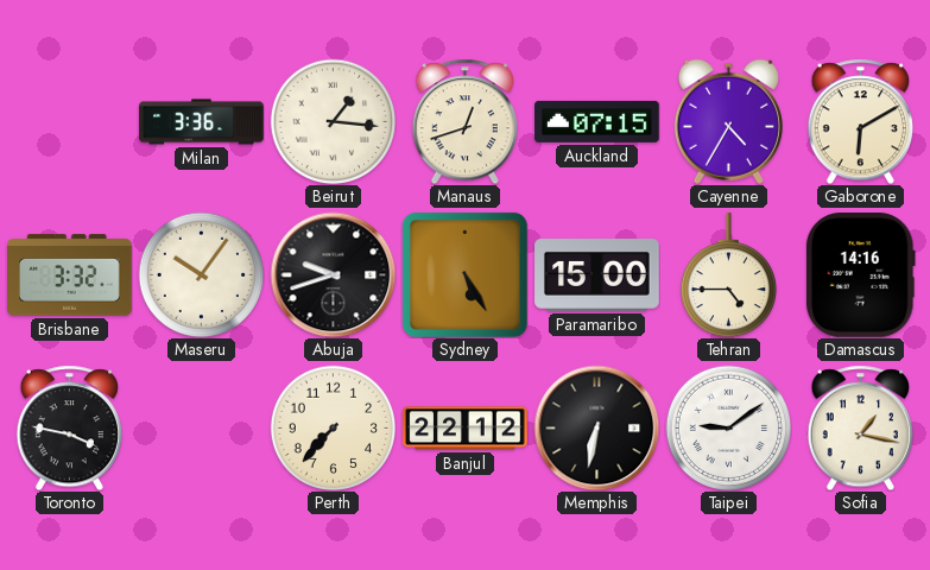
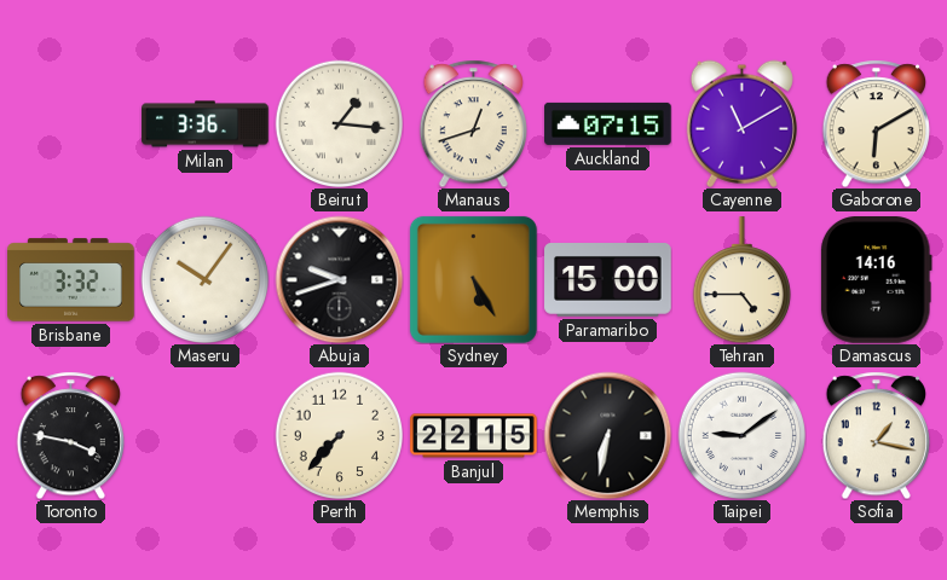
Cayenne: 4:35 -> 11:10
Banjul: 22:12 -> 22:15
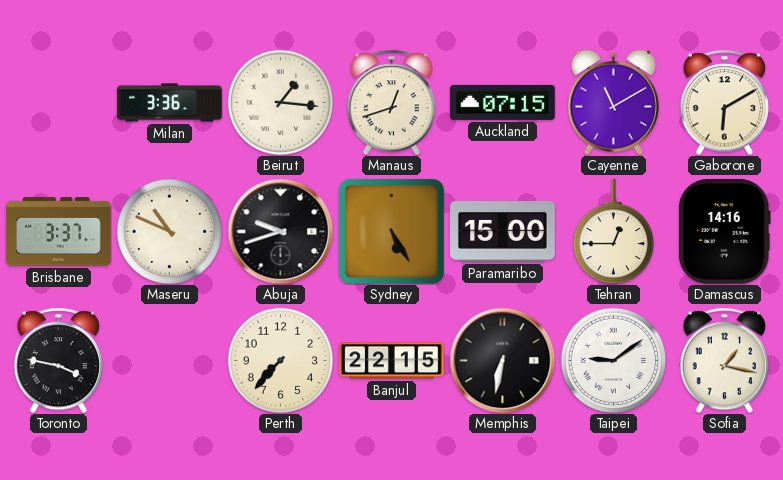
Brisbane: 3:32 -> 3:37
Maseru: 10:06 -> 10:49
Tehran: 4:45 -> 12:45
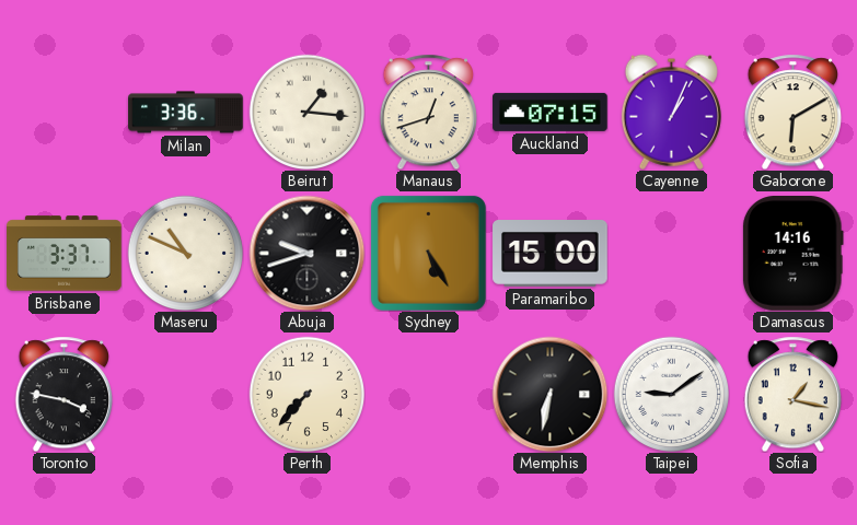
Cayenne: 11:10 -> 1:04
Tehran: 12:45 -> none
Banjul: 22:15 -> none
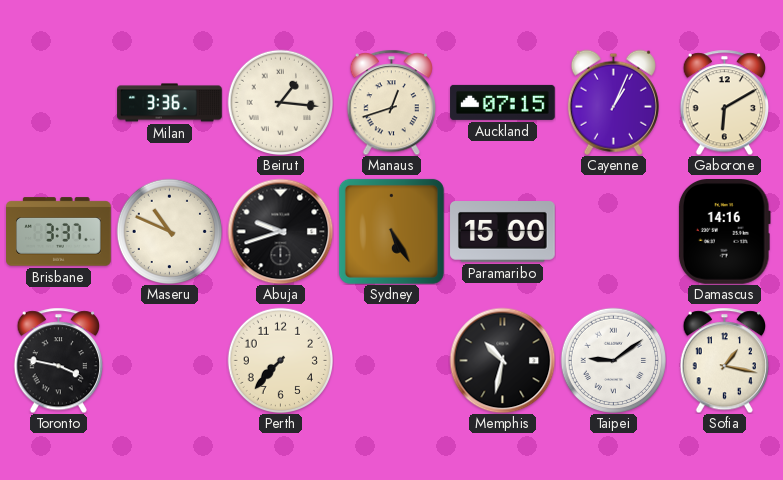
Memphis: 6:32 -> 10:32
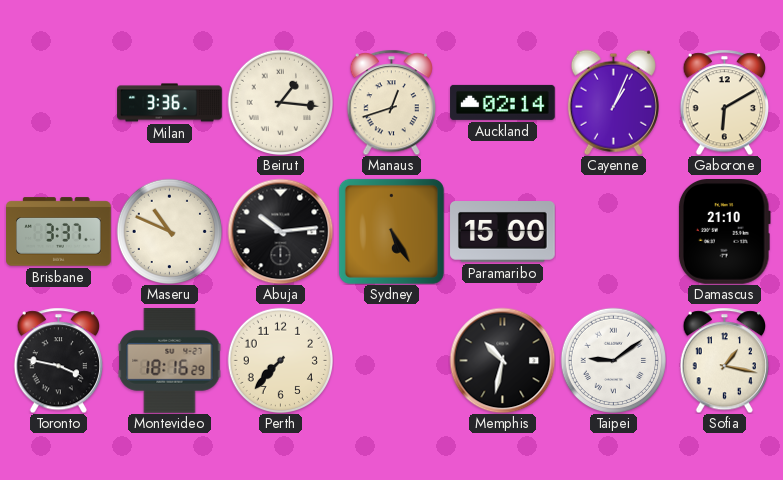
Auckland: 07:15 -> 02:14
Abuja: 9:42 -> 10:14
Damascus: 14:16 -> 21:10
Montevideo: none -> 18:16
